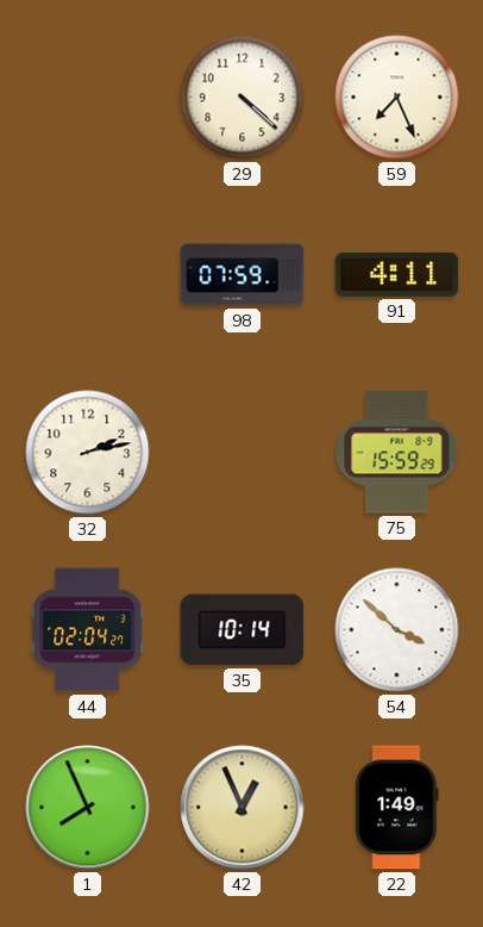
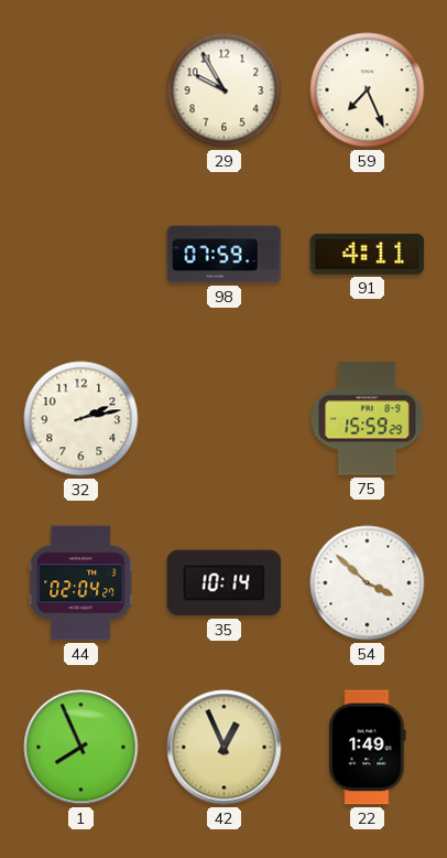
29: 4:22 -> 9:55
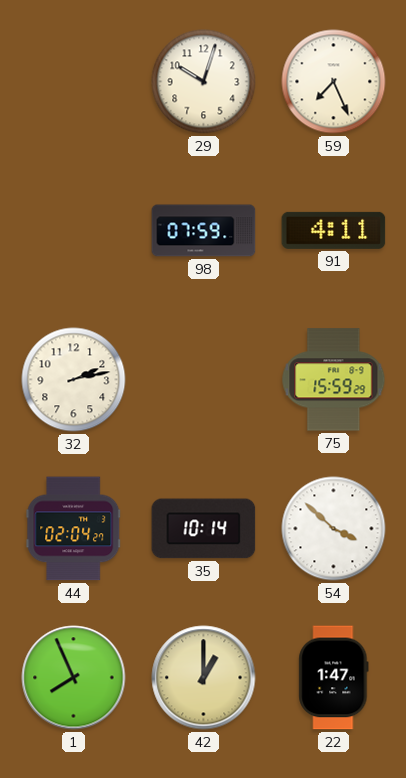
29: 9:55 -> 10:03
42: 12:56 -> 1:00
22: 1:49 -> 1:47
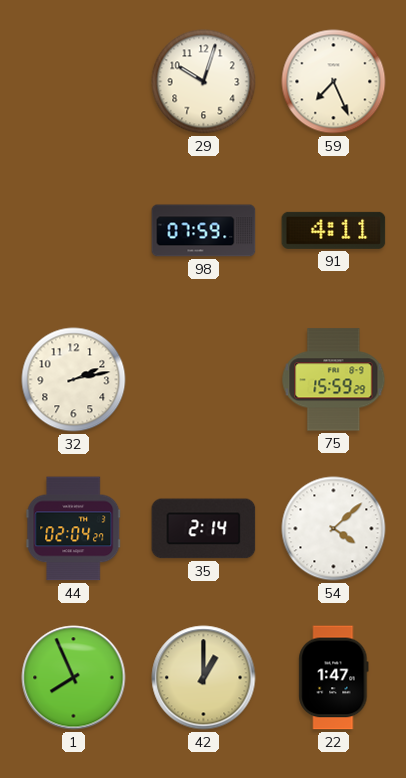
35: 10:14 -> 2:14
54: 3:52 -> 4:08
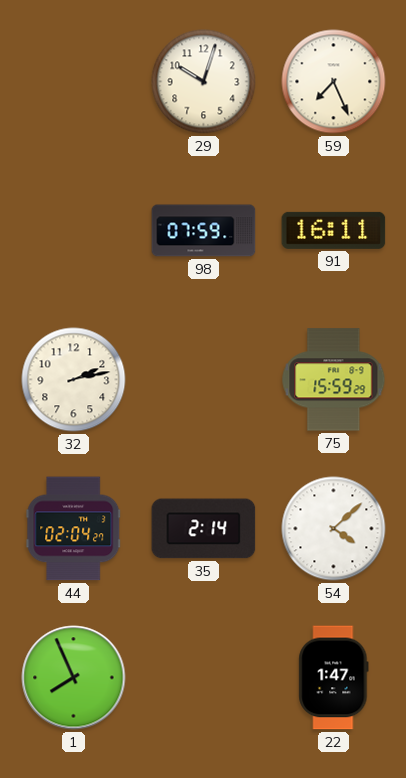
91: 4:11 -> 16:11
42: 1:00 -> none
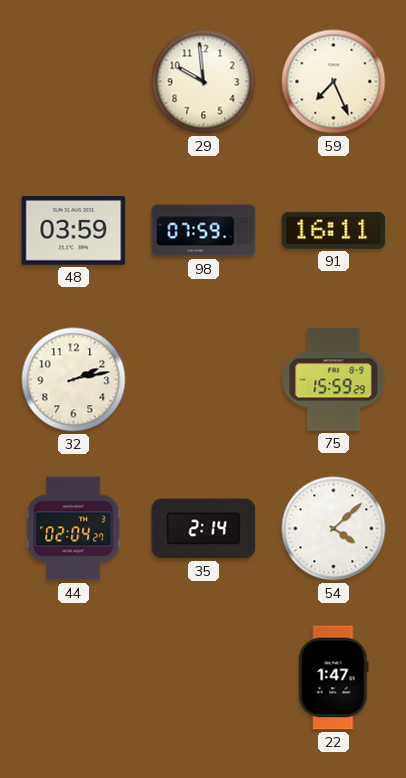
29: 10:03 -> 9:59
48: none -> 03:59
1: 7:56 -> none
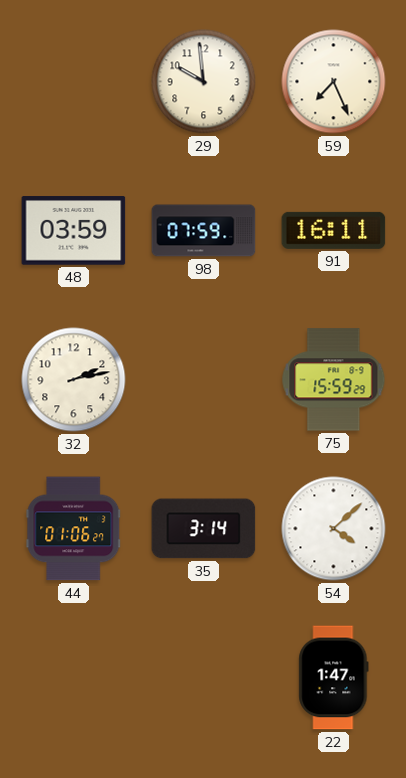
44: 02:04 -> 01:06
35: 2:14 -> 3:14
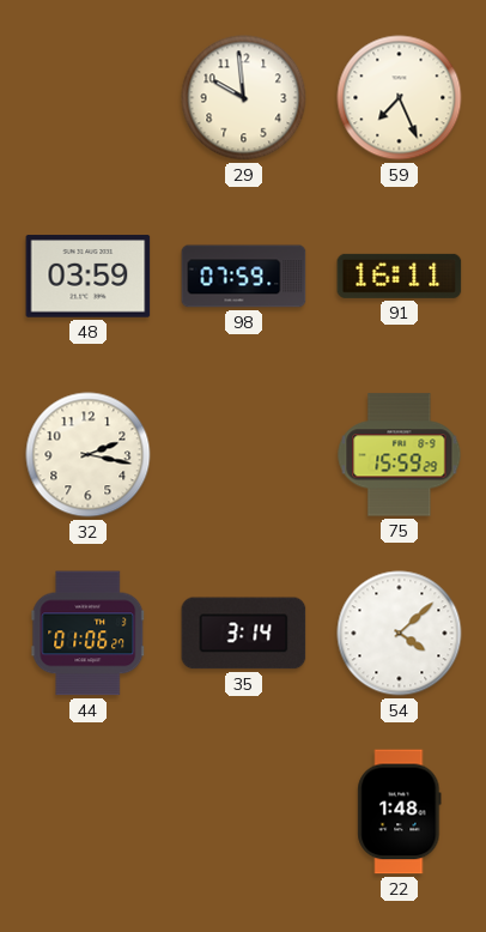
32: 2:13 -> 2:17
22: 1:47 -> 1:48
